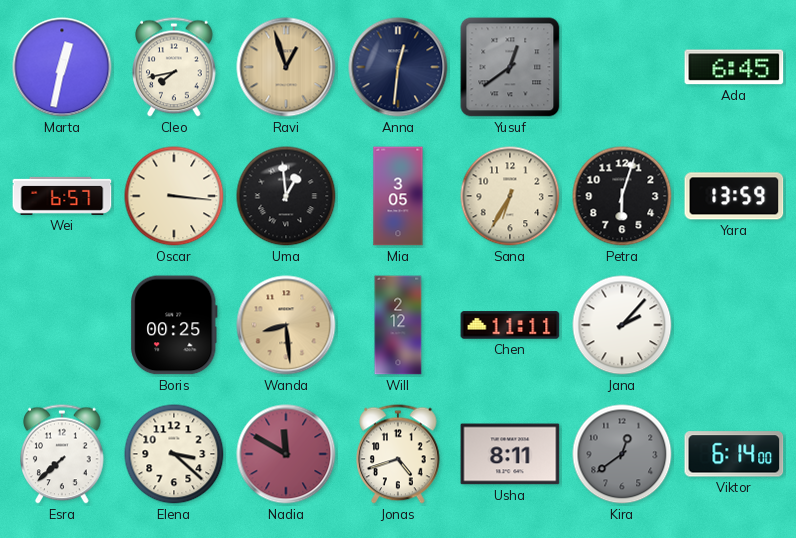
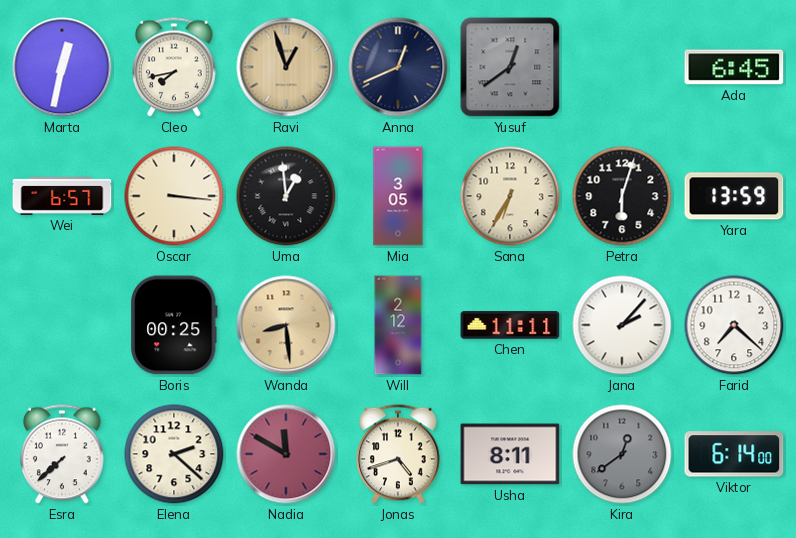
Anna: 12:31 -> 12:41
Farid: none -> 7:22
Elena: 3:22 -> 2:22
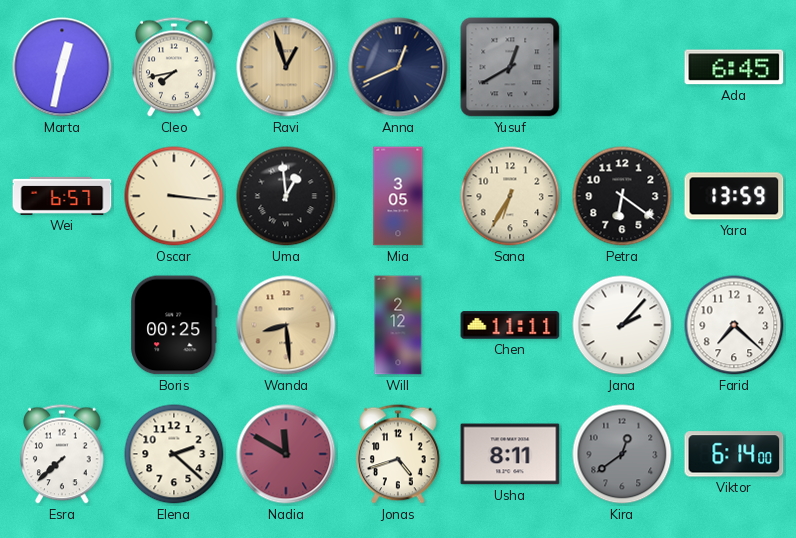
Yusuf: 12:39 -> 12:40
Petra: 6:03 -> 6:21
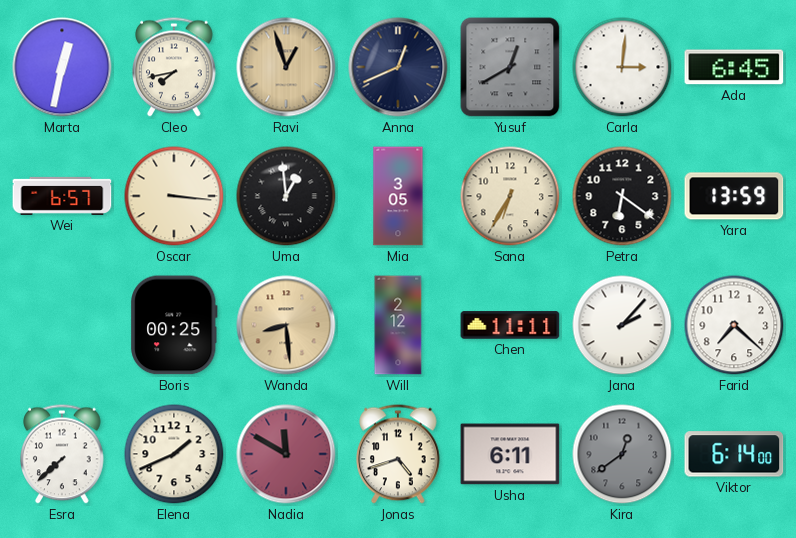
Carla: none -> 3:01
Elena: 2:22 -> 1:41
Usha: 8:11 -> 6:11
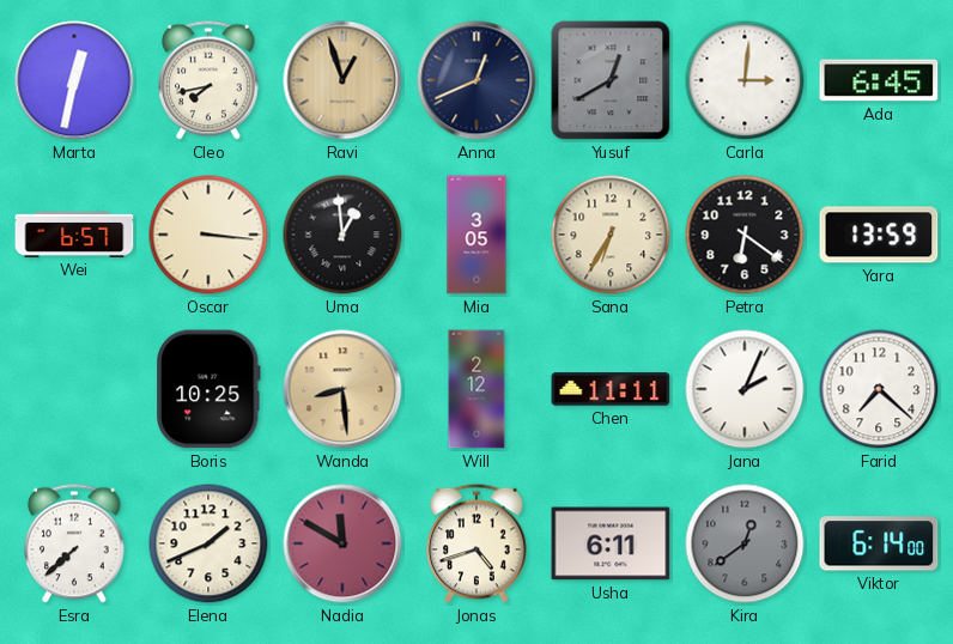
Boris: 00:25 -> 10:25
Jana: 2:07 -> 2:04
